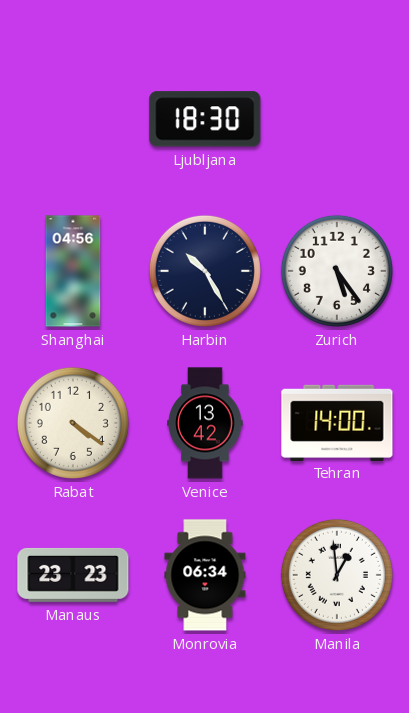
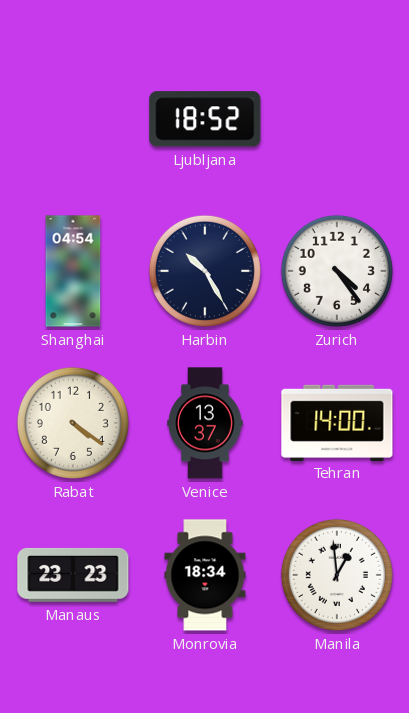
Ljubljana: 18:30 -> 18:52
Shanghai: 04:56 -> 04:54
Zurich: 5:24 -> 4:24
Venice: 13:42 -> 13:37
Monrovia: 06:34 -> 18:34
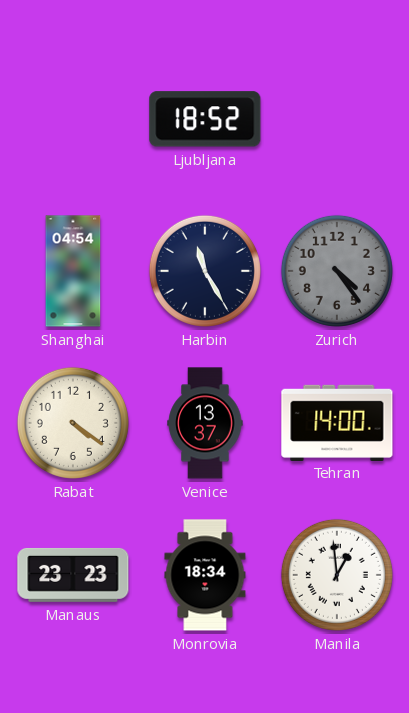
Harbin: 10:25 -> 11:25
Zurich dial: white -> grey
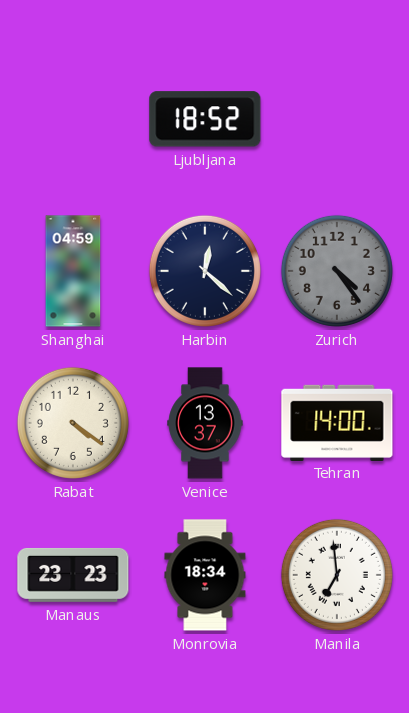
Shanghai: 04:54 -> 04:59
Harbin: 11:25 -> 12:22
Manila: 12:59 -> 6:59
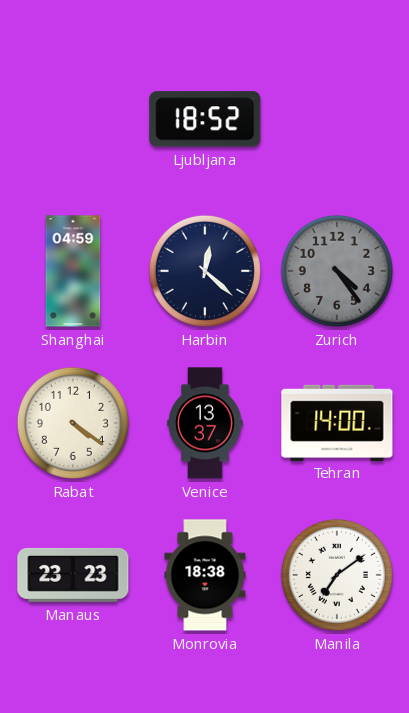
Monrovia: 18:34 -> 18:38
Manila: 6:59 -> 7:09
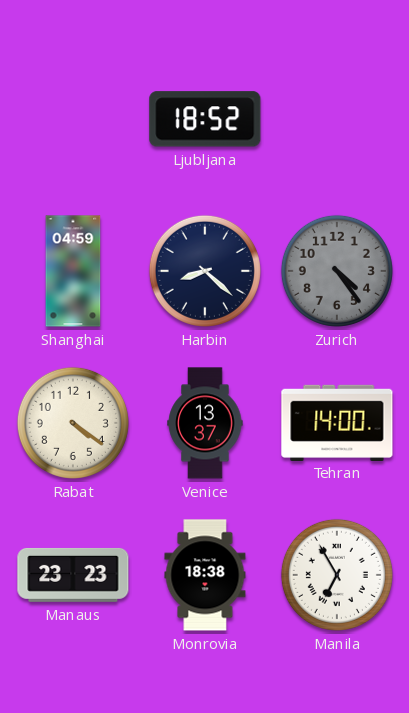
Harbin: 12:22 -> 8:22
Manila: 7:09 -> 6:55
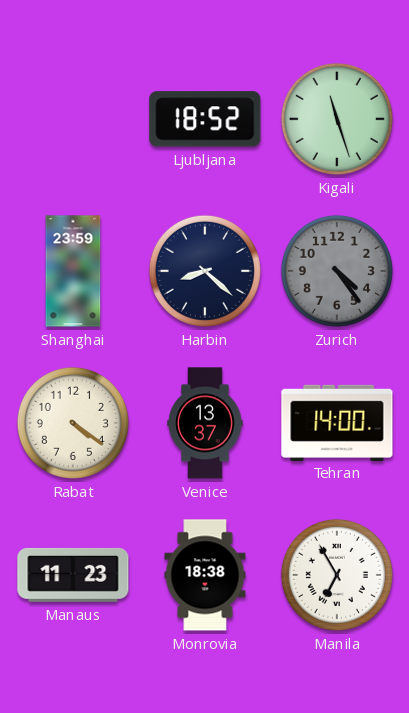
Kigali: none -> 11:27
Shanghai: 04:59 -> 23:59
Manaus: 23:23 -> 11:23
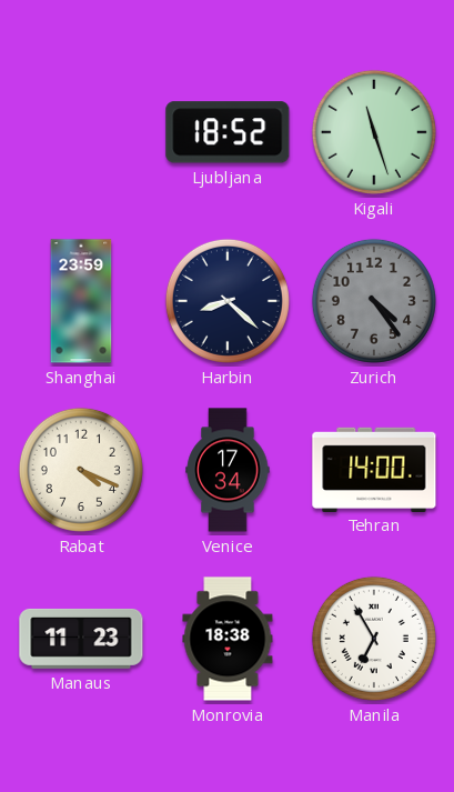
Rabat: 4:21 -> 4:19
Venice: 13:37 -> 17:34
